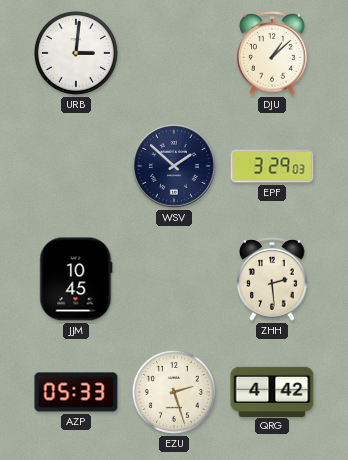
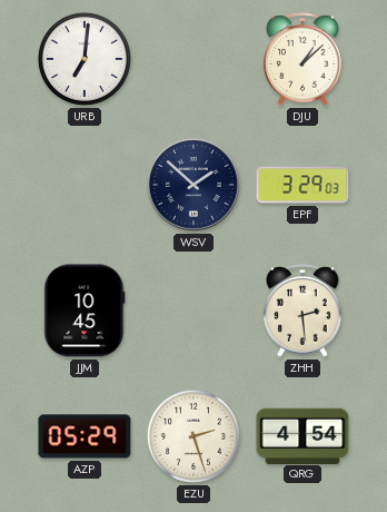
URB: 3:01 -> 7:01
AZP: 05:33 -> 05:29
QRG: 4:42 -> 4:54
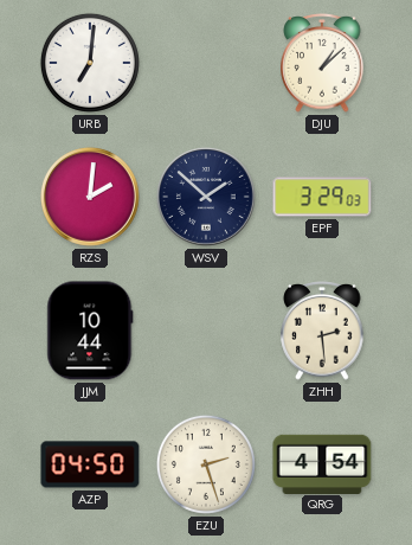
RZS: none -> 2:01
JJM: 10:45 -> 10:44
AZP: 05:29 -> 04:50
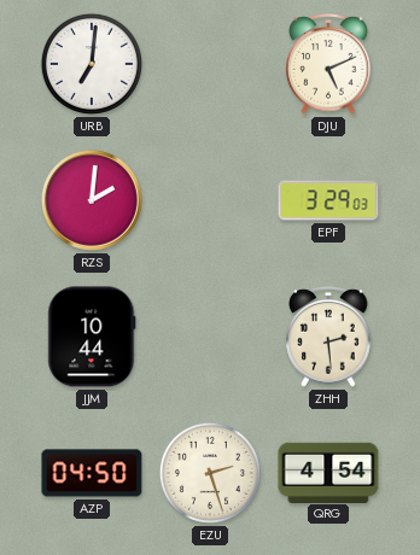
DJU: 1:08 -> 5:11
WSV: 1:52 -> none
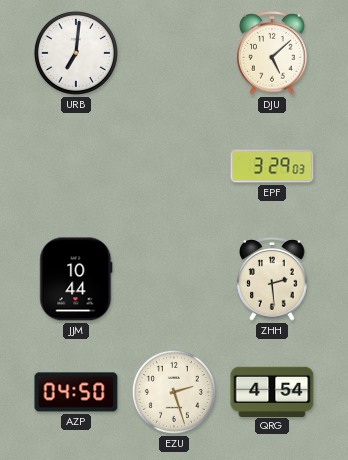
DJU: 5:11 -> 5:08
RZS: 2:01 -> none
